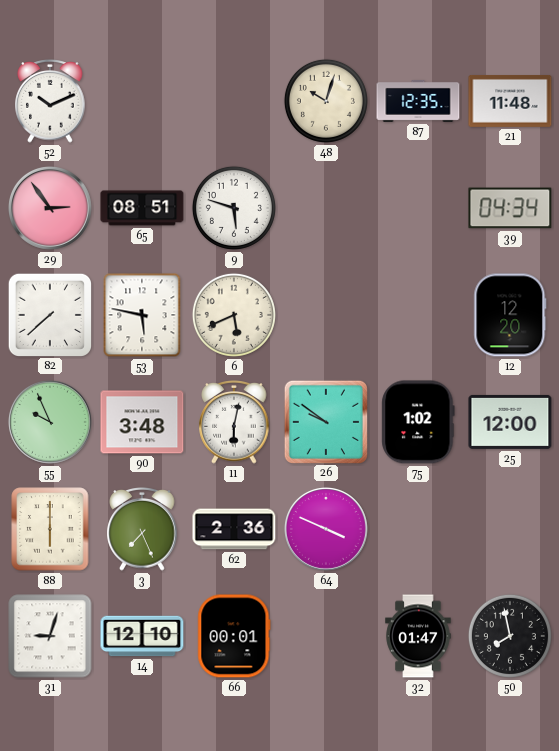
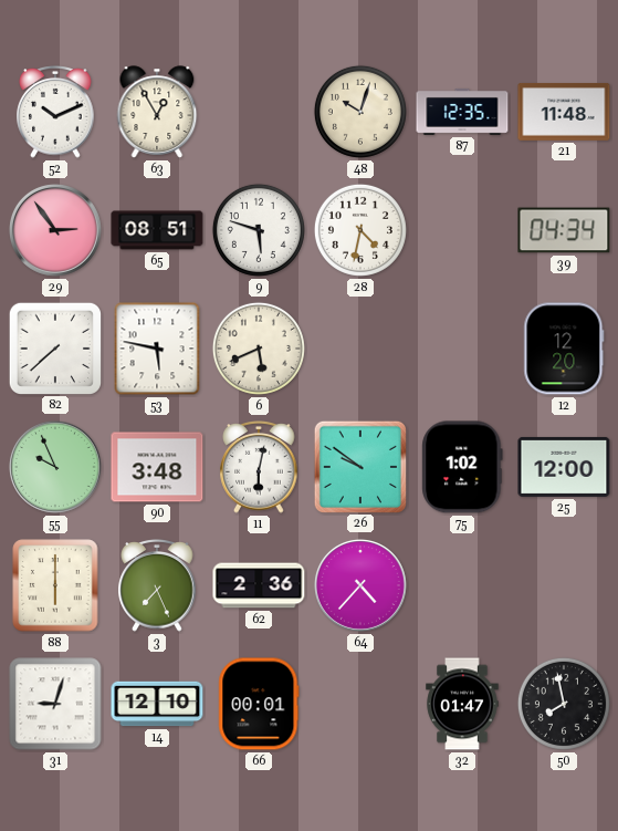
63: none -> 12:55
28: none -> 4:32
64: 3:49 -> 4:37
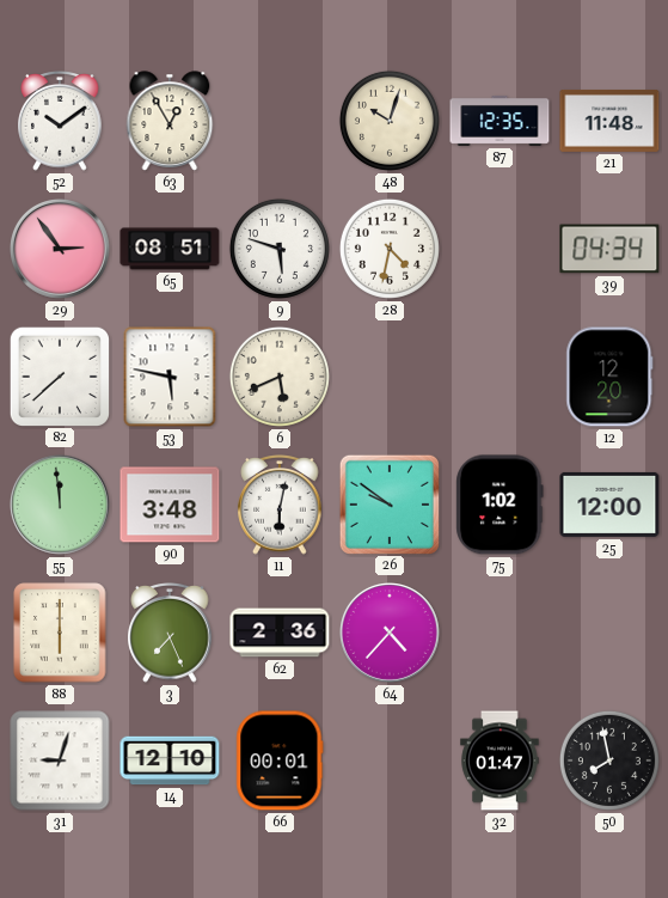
52: 10:11 -> 10:09
55: 9:56 -> 11:59
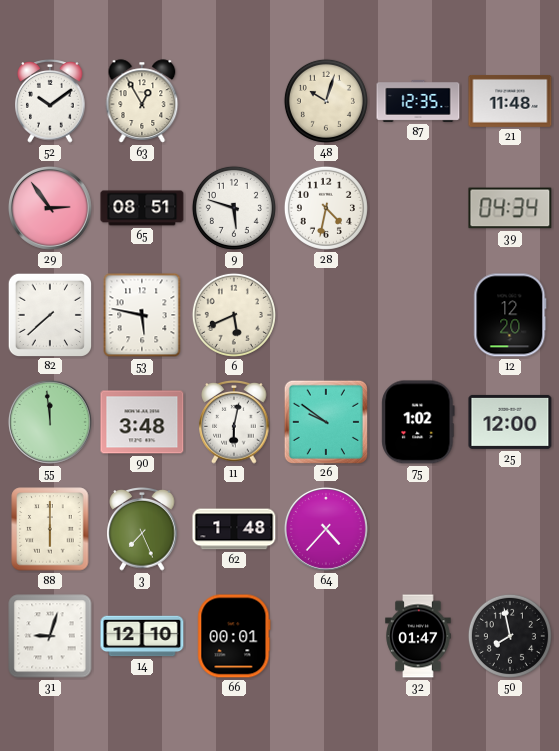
62: 2:36 -> 1:48
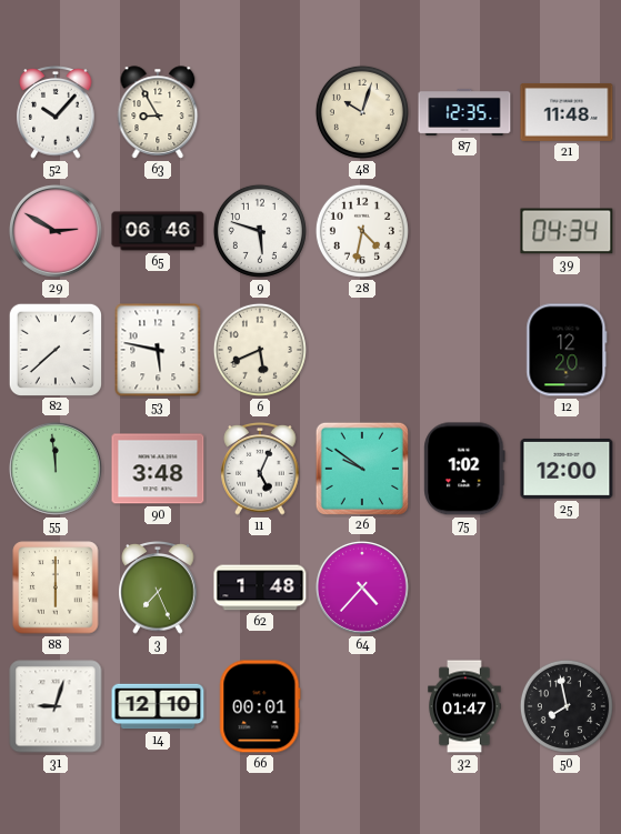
52: 10:09 -> 10:07
63: 12:55 -> 8:55
29: 2:54 -> 2:50
65: 08:51 -> 06:46
11: 6:02 -> 5:04
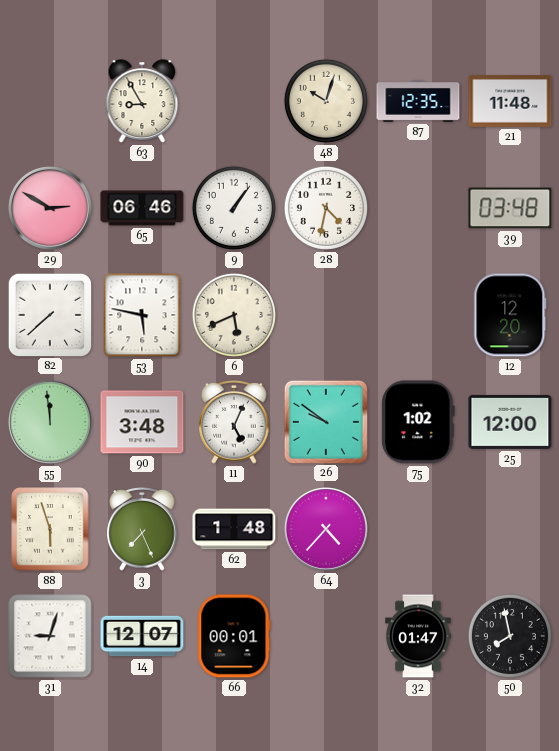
52: 10:07 -> none
9: 5:48 -> 1:06
39: 04:34 -> 03:48
88: 6:00 -> 5:57
14: 12:10 -> 12:07
